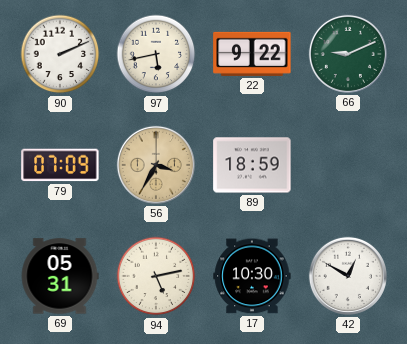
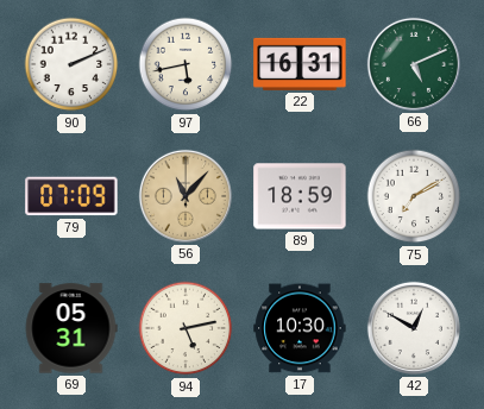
22: 9:22 -> 16:31
66: 9:11 -> 5:11
56: 3:35 -> 11:07
75: none -> 7:10
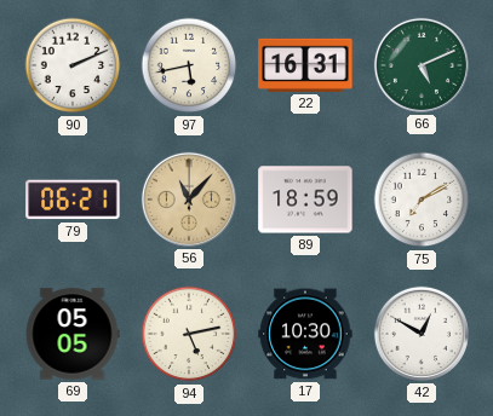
79: 07:09 -> 06:21
69: 05:31 -> 05:05
